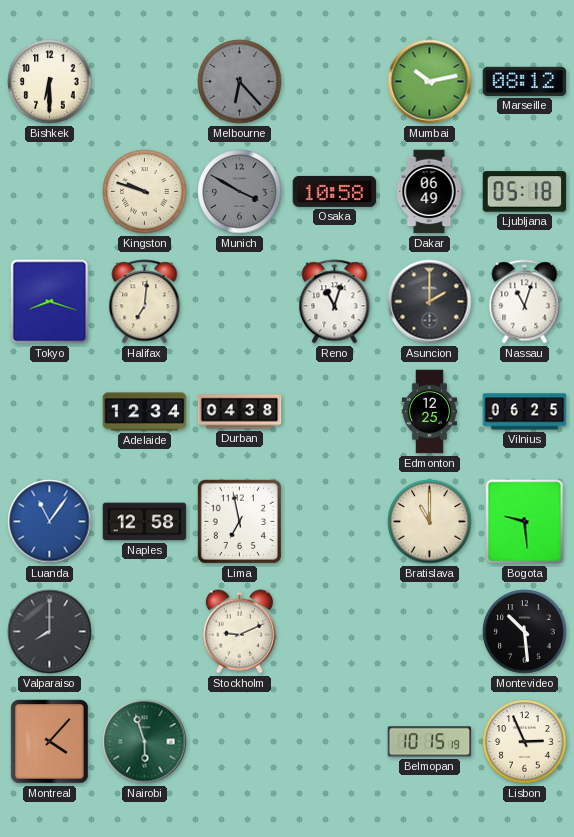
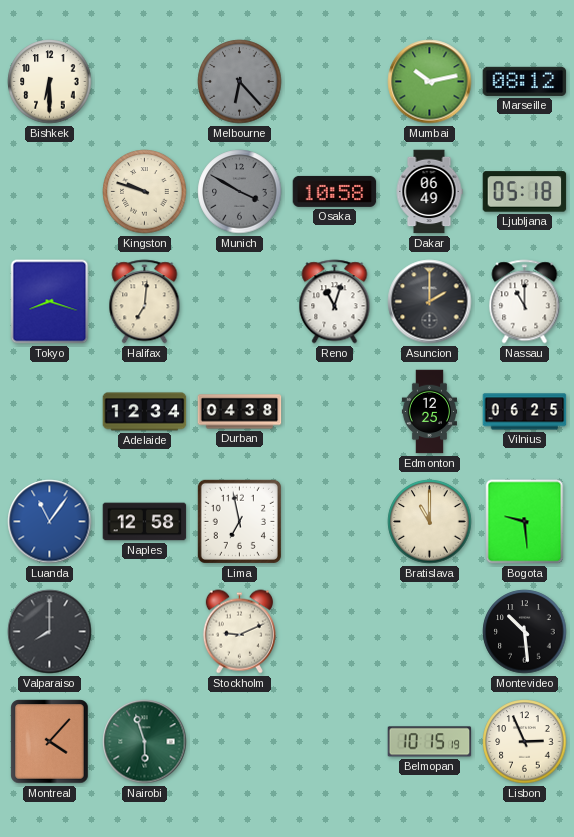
Nassau: 11:03 -> 11:00
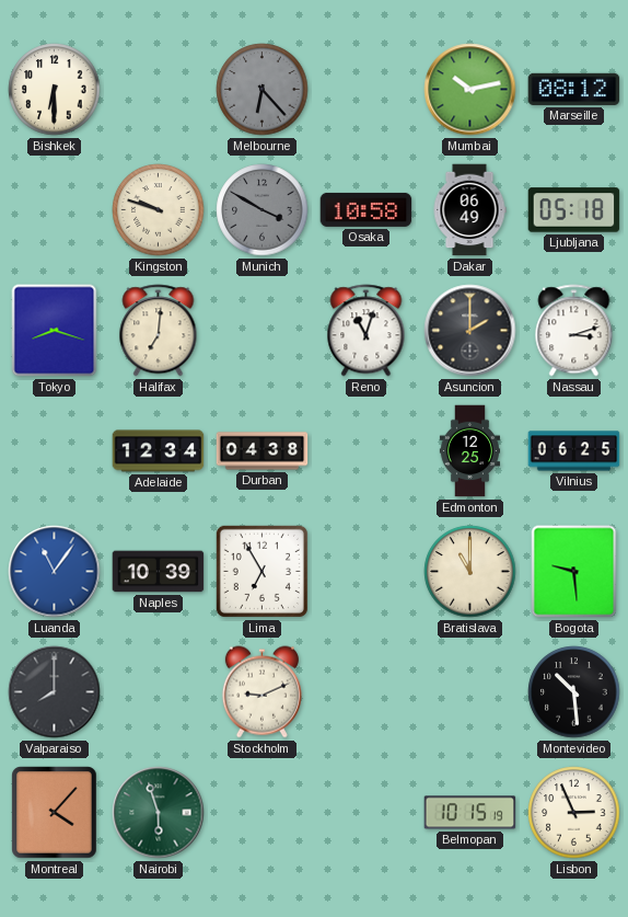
Nassau: 11:00 -> 3:12
Naples: 12:58 -> 10:39
Lima: 6:58 -> 6:55
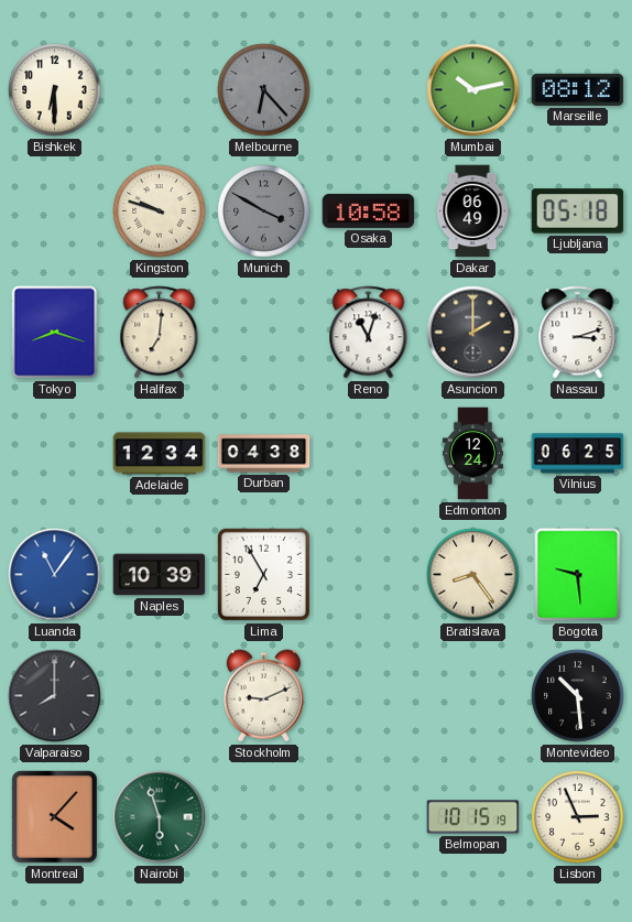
Edmonton: 12:25 -> 12:24
Bratislava: 11:00 -> 8:24
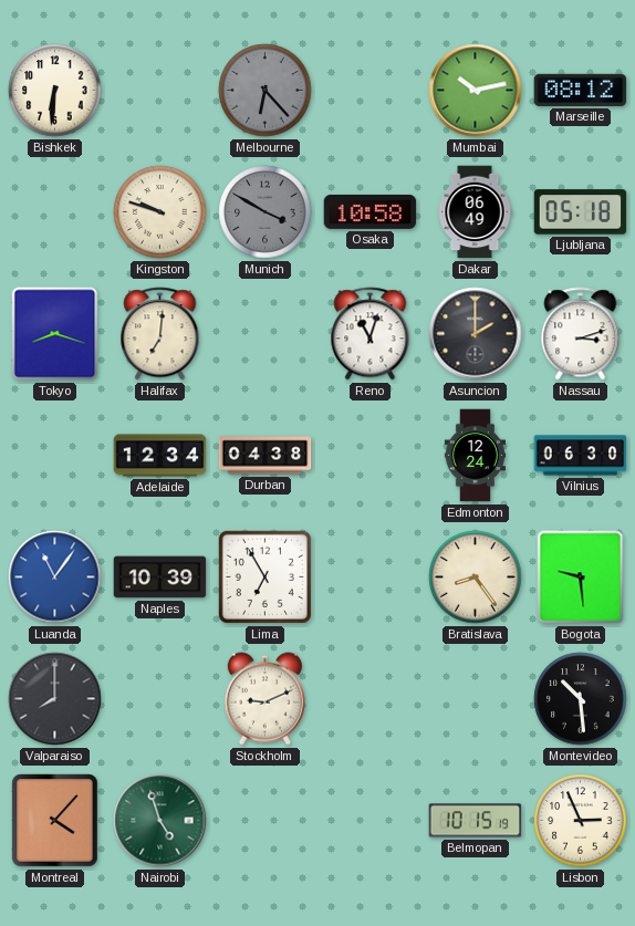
Bishkek: 6:30 -> 6:31
Vilnius: 06:25 -> 06:30
Nairobi: 5:57 -> 4:57
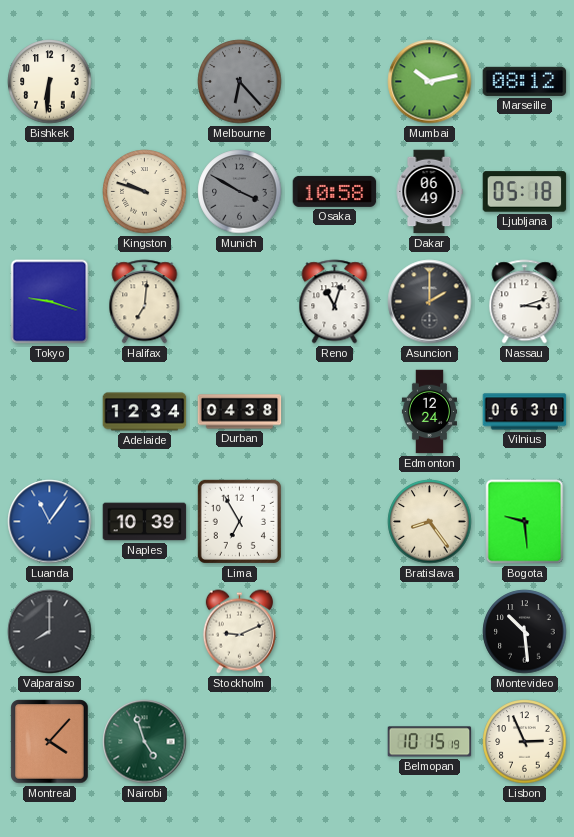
Tokyo: 8:18 -> 9:18
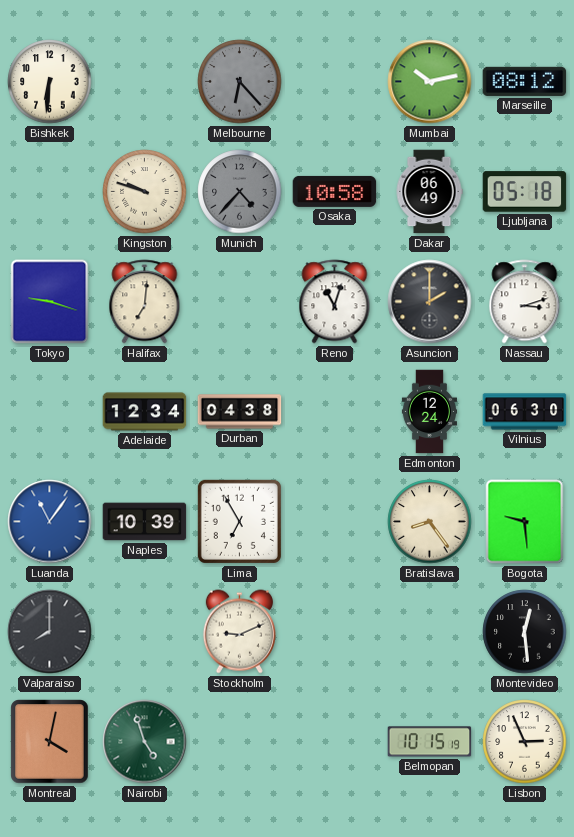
Munich: 3:50 -> 4:37
Montevideo: 10:29 -> 12:29
Montreal: 4:07 -> 4:02
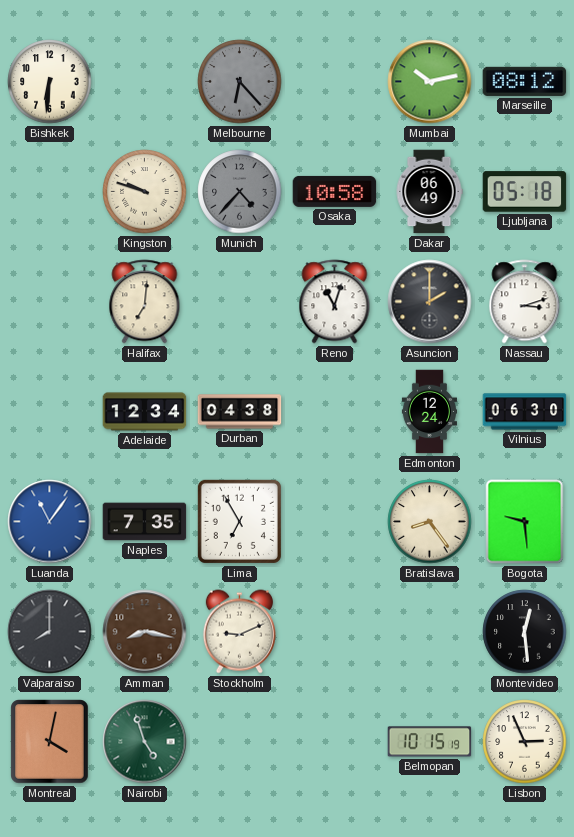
Tokyo: 9:18 -> none
Naples: 10:39 -> 7:35
Amman: none -> 8:17
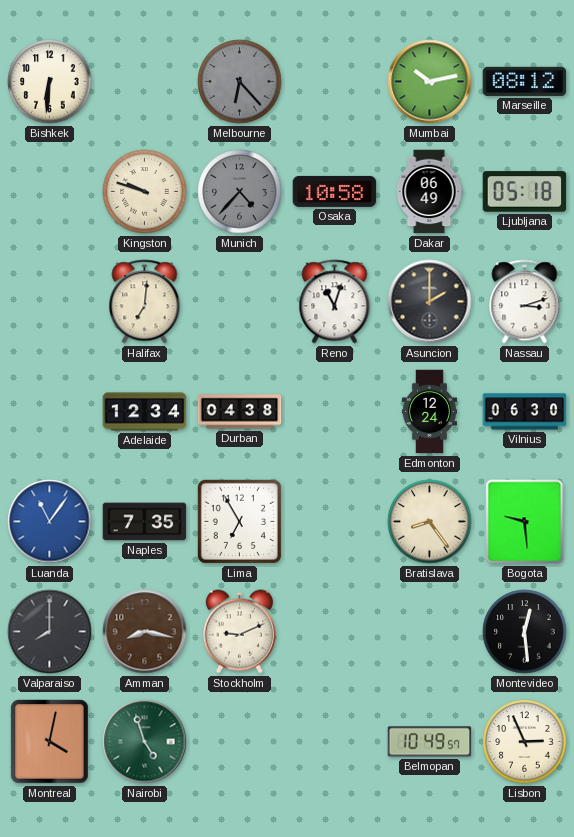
Belmopan: 10:15 -> 10:49
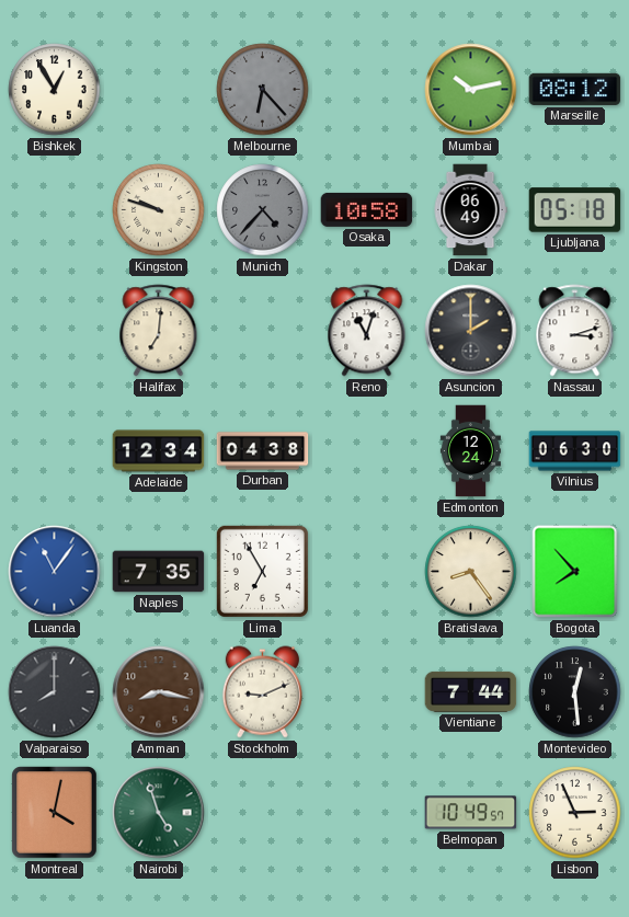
Bishkek: 6:31 -> 12:55
Bogota: 9:29 -> 7:53
Vientiane: none -> 7:44
